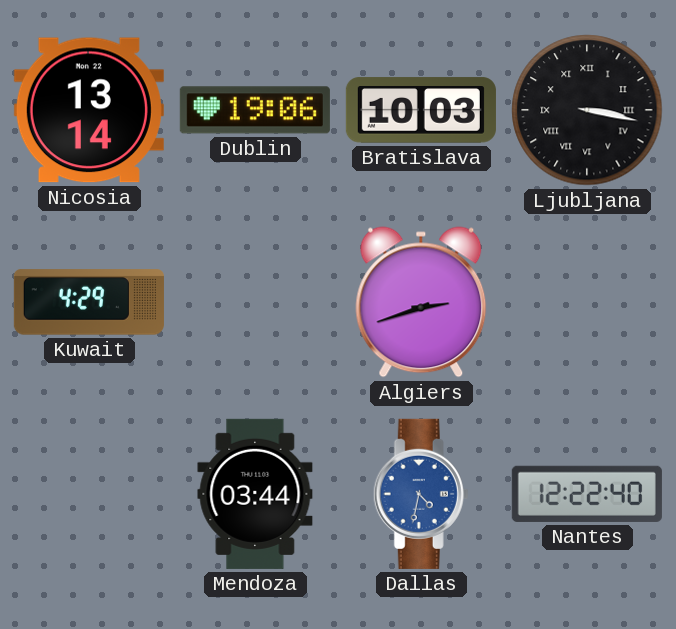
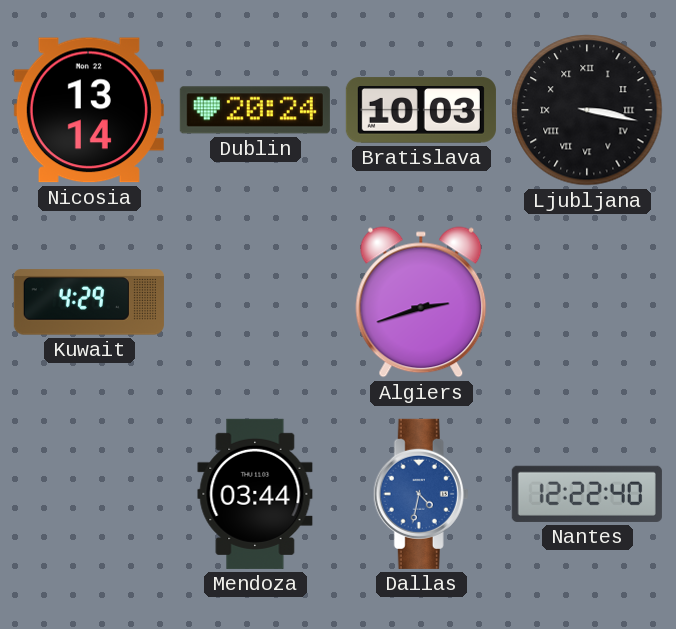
Dublin: 19:06 -> 20:24
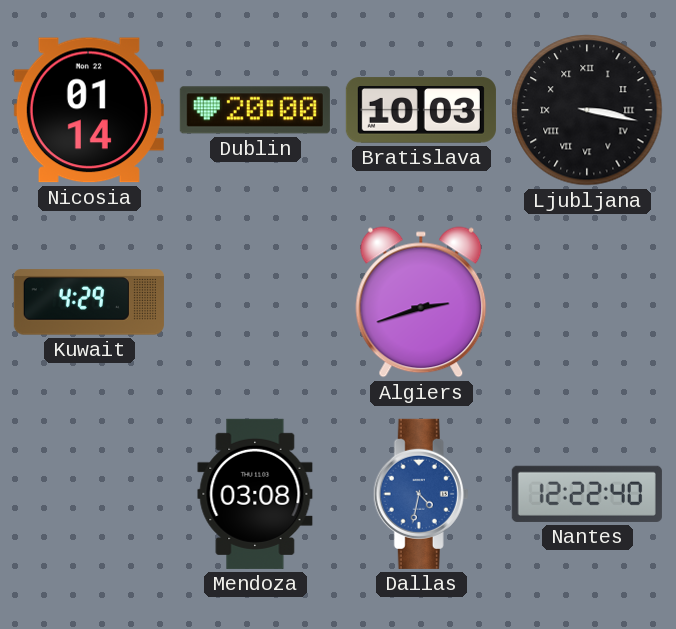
Nicosia: 13:14 -> 01:14
Dublin: 20:24 -> 20:00
Mendoza: 03:44 -> 03:08
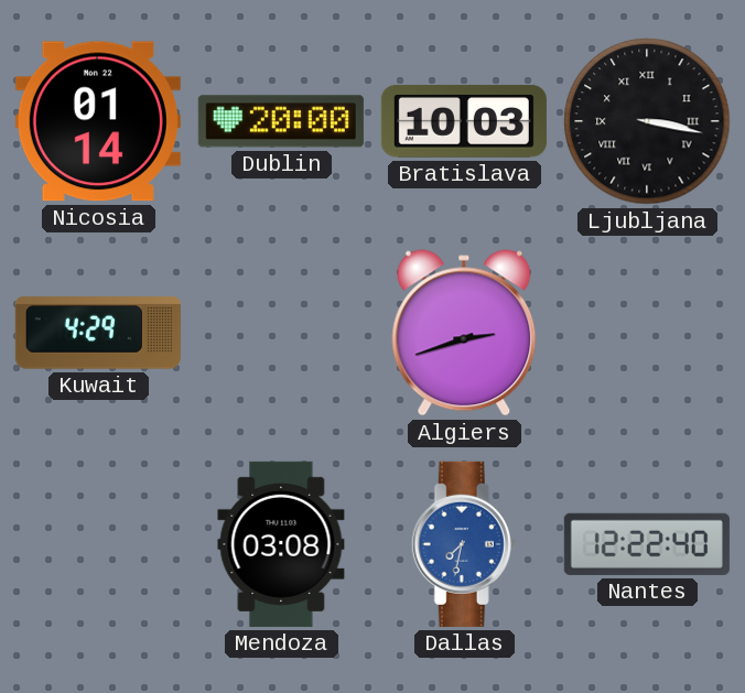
Dallas: 4:32 -> 7:32
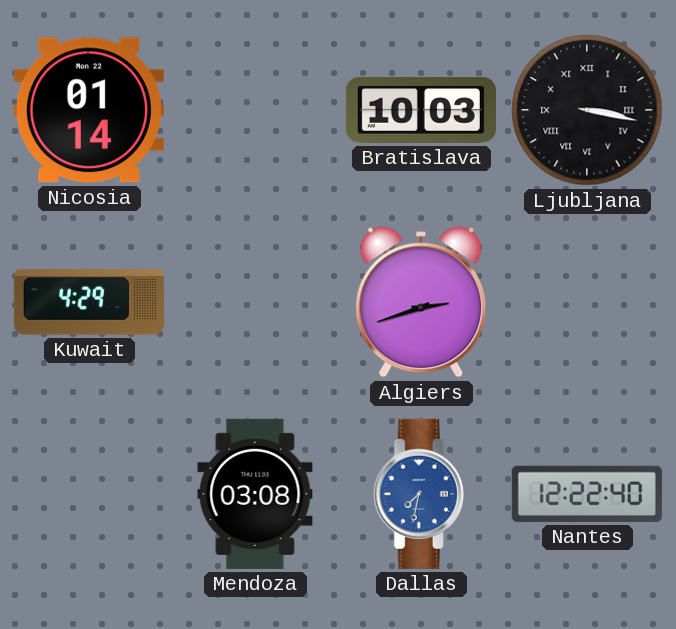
Dublin: 20:00 -> none
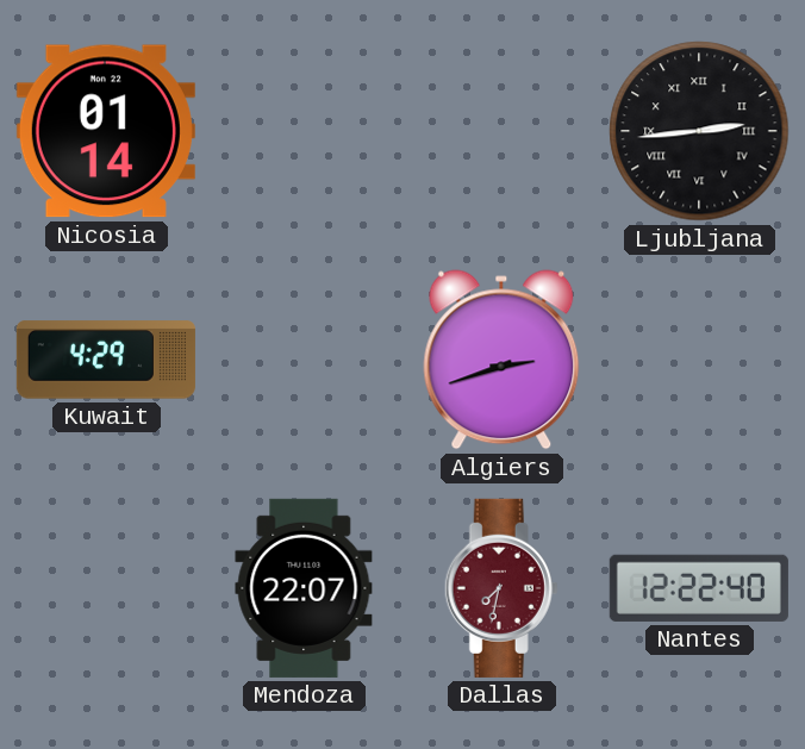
Bratislava: 10:03 -> none
Ljubljana: 3:17 -> 2:44
Mendoza: 03:08 -> 22:07
Dallas dial: blue -> burgundy
